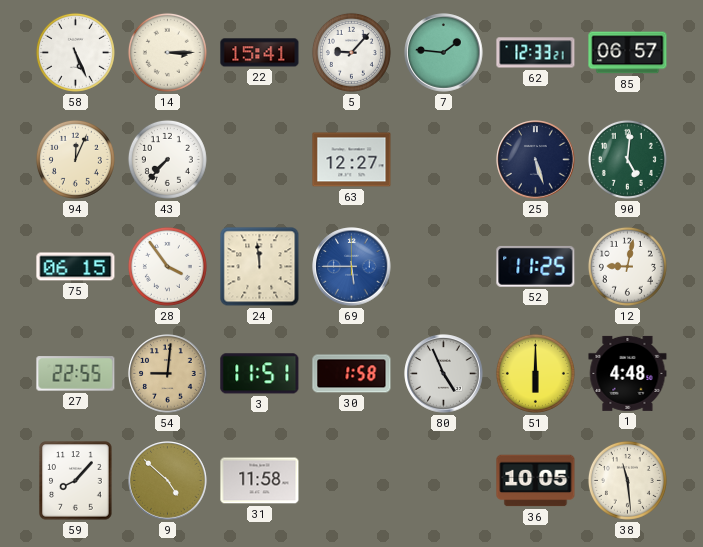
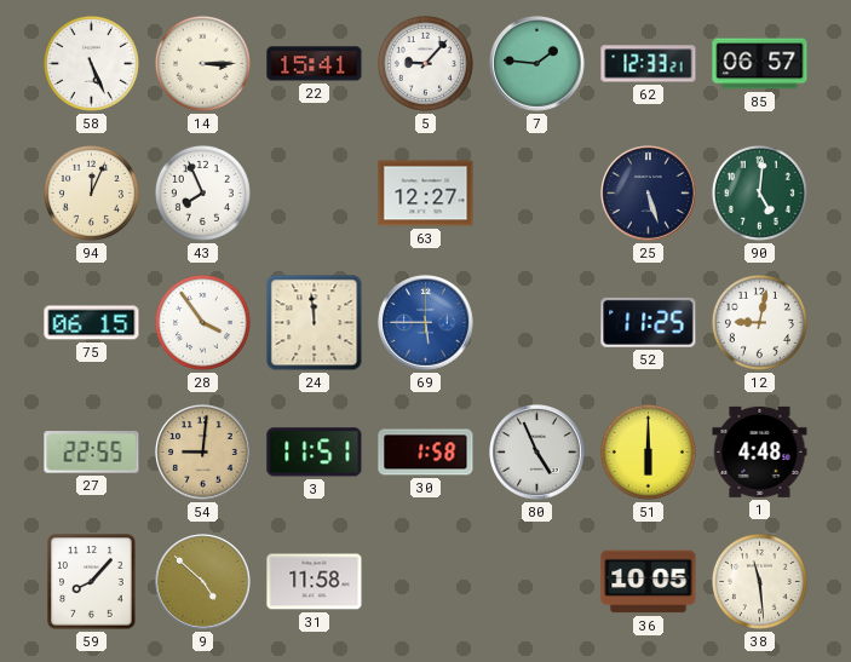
43: 7:37 -> 7:56
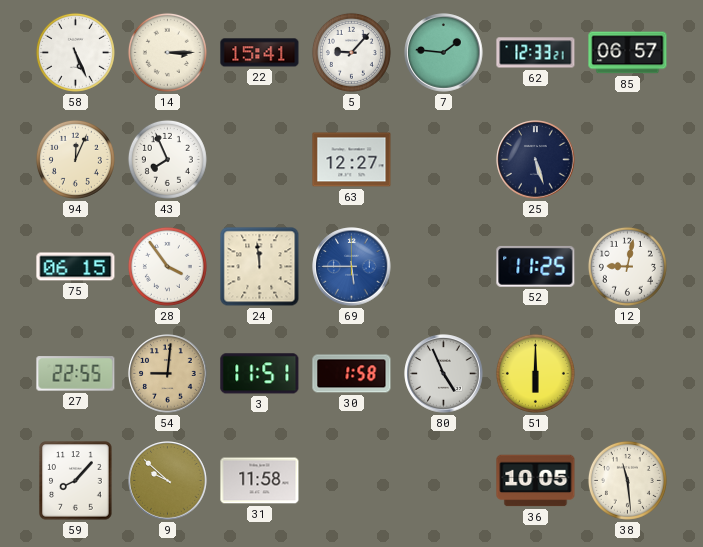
90: 5:01 -> none
1: 4:48 -> none
9: 4:52 -> 9:52
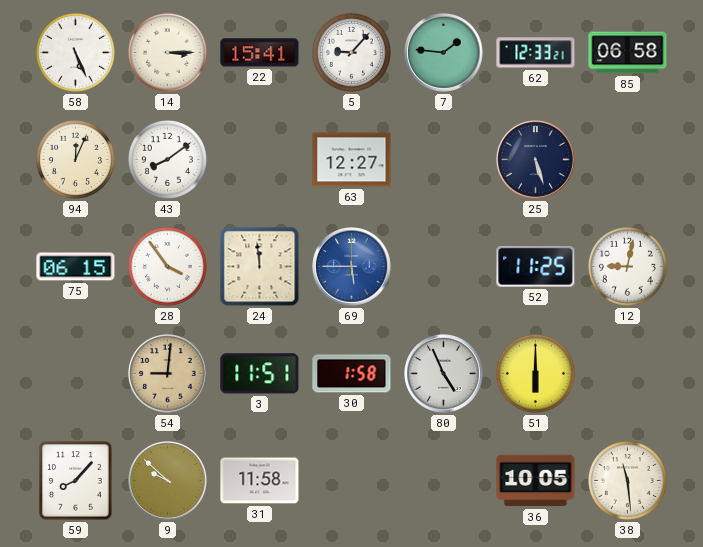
85: 06:57 -> 06:58
43: 7:56 -> 8:09
27: 22:55 -> none
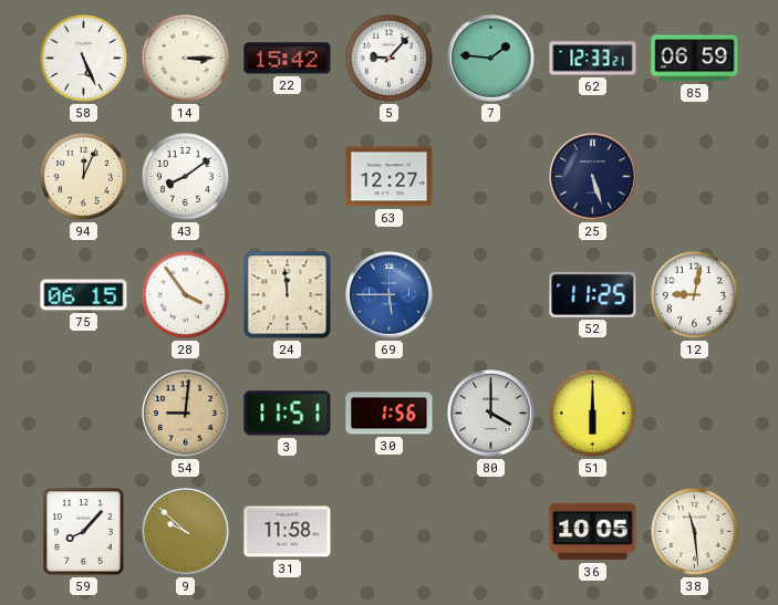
22: 15:41 -> 15:42
85: 06:58 -> 06:59
30: 1:58 -> 1:56
80: 4:56 -> 4:00
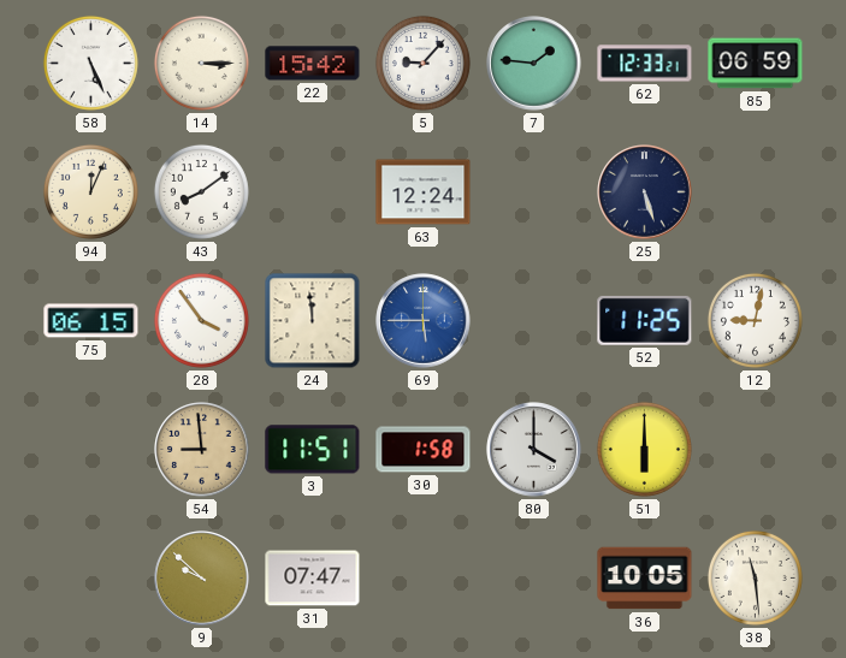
63: 12:27 -> 12:24
54: 9:01 -> 8:59
30: 1:56 -> 1:58
59: 8:07 -> none
31: 11:58 -> 07:47
